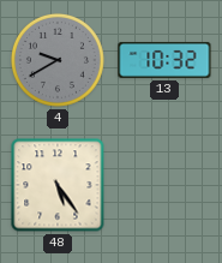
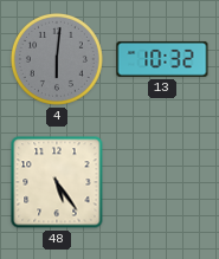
4: 9:40 -> 6:01
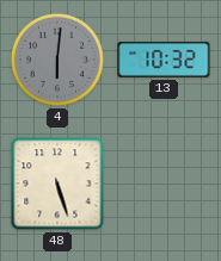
48: 5:24 -> 5:27
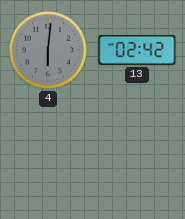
13: 10:32 -> 02:42
48: 5:27 -> none
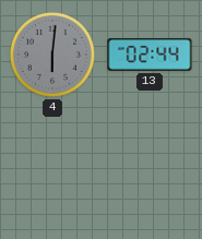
13: 02:42 -> 02:44
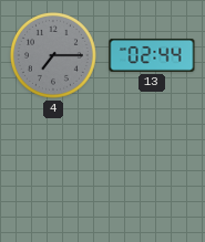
4: 6:01 -> 7:15
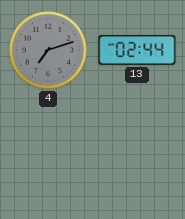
4: 7:15 -> 7:12
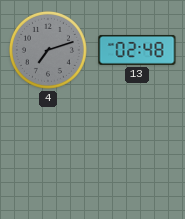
13: 02:44 -> 02:48
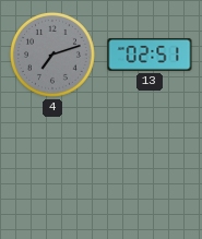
13: 02:48 -> 02:51
